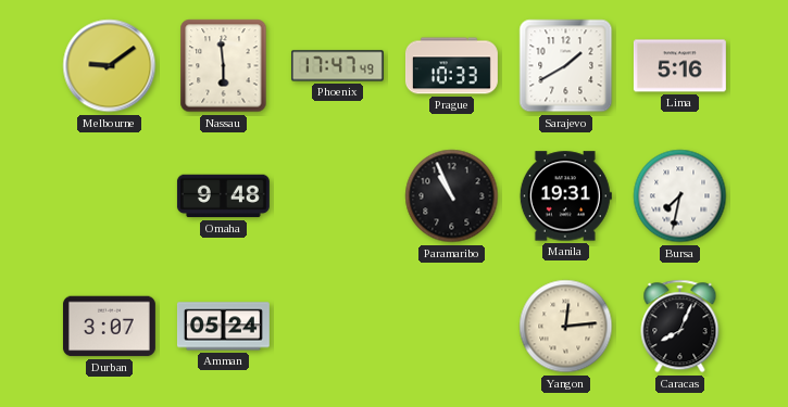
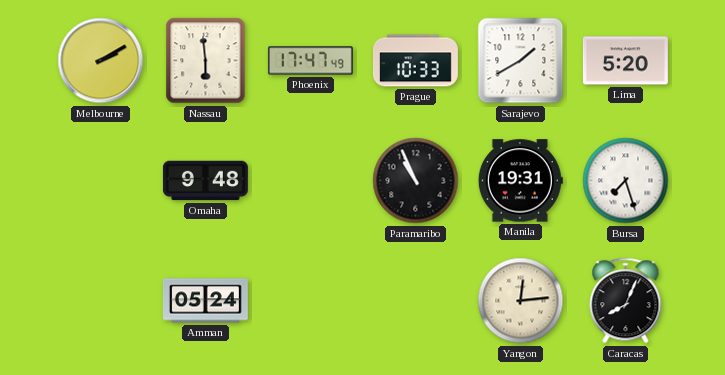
Melbourne: 9:09 -> 2:10
Lima: 5:16 -> 5:20
Bursa: 7:32 -> 7:27
Durban: 3:07 -> none
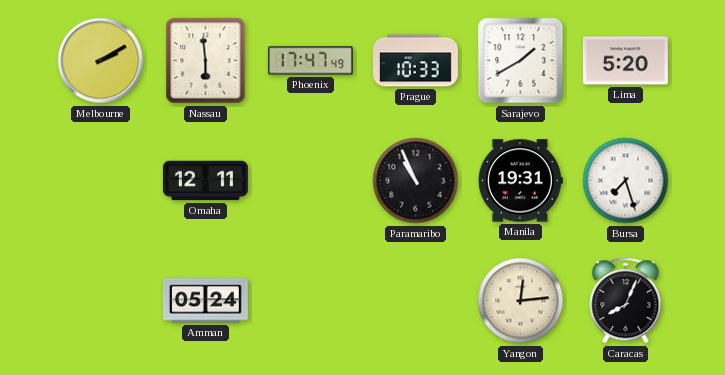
Omaha: 9:48 -> 12:11
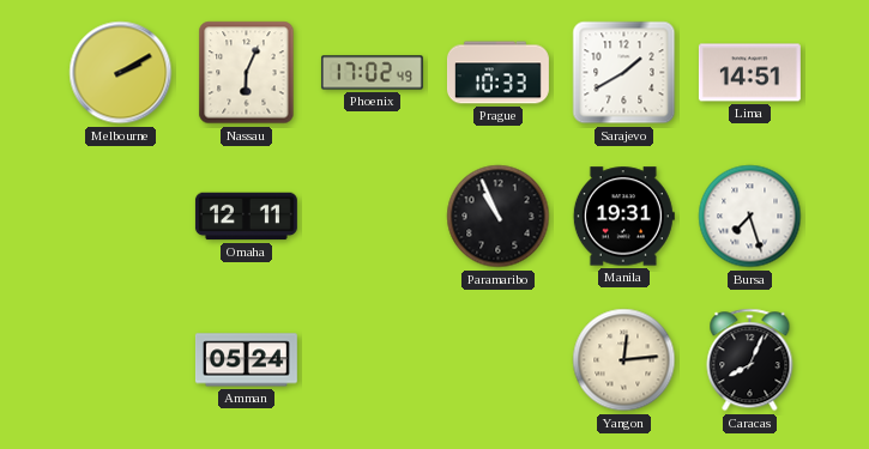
Nassau: 5:59 -> 6:04
Phoenix: 17:47 -> 17:02
Lima: 5:20 -> 14:51
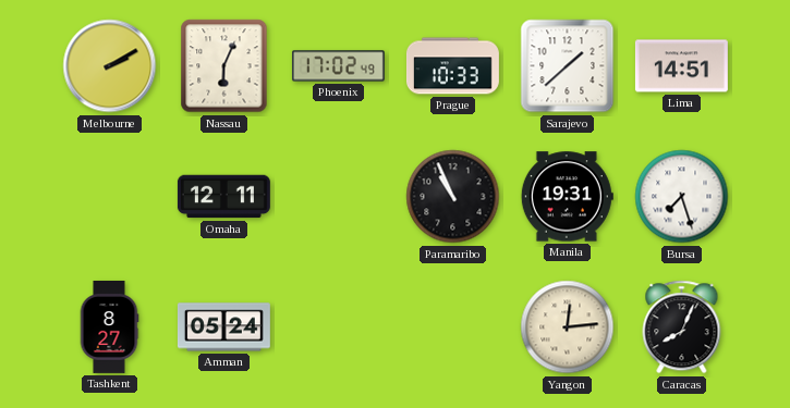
Sarajevo: 1:40 -> 1:38
Tashkent: none -> 8:27
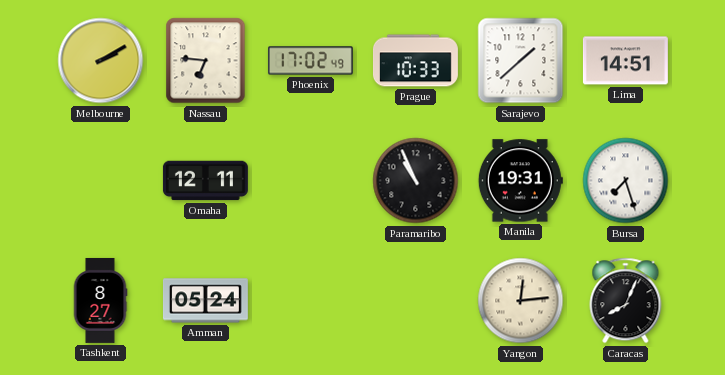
Nassau: 6:04 -> 6:46
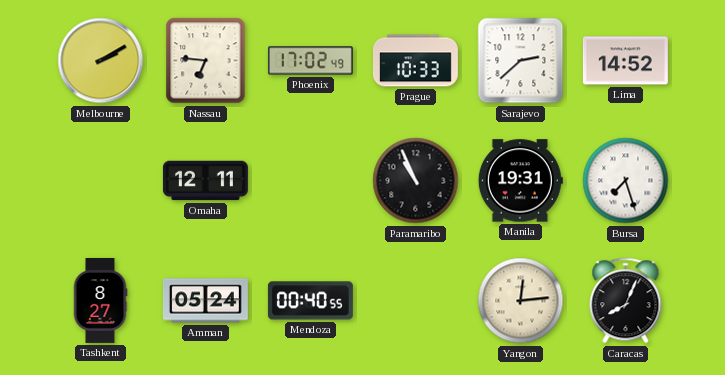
Sarajevo: 1:38 -> 2:38
Lima: 14:51 -> 14:52
Mendoza: none -> 00:40
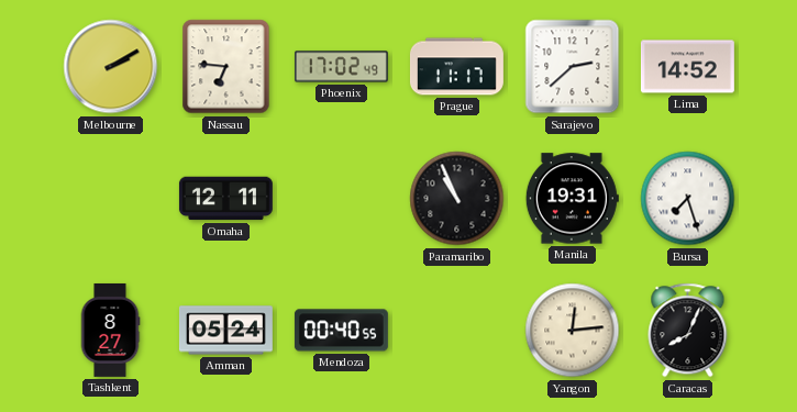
Prague: 10:33 -> 11:17
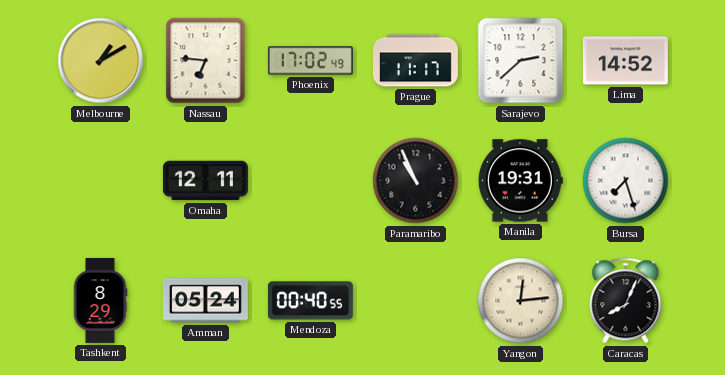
Melbourne: 2:10 -> 1:10
Tashkent: 8:27 -> 8:29
